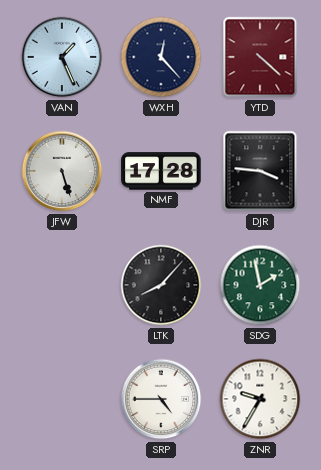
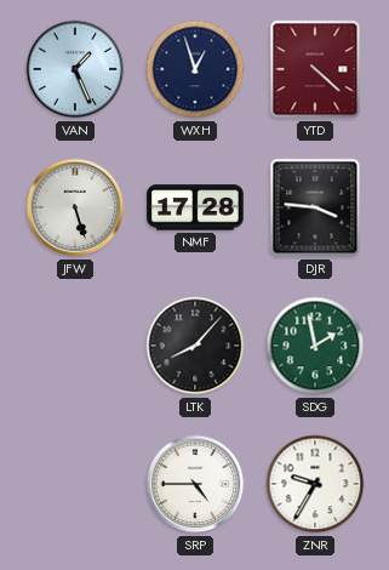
WXH: 12:23 -> 12:57
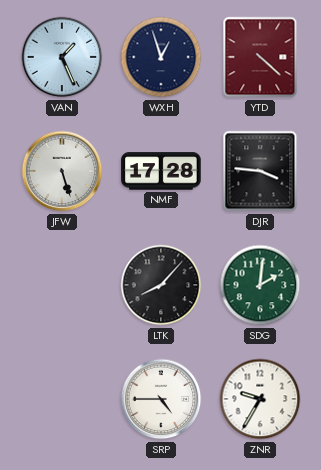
SDG: 1:58 -> 2:01
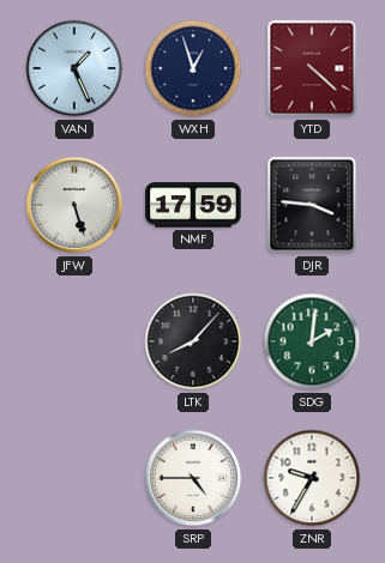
NMF: 17:28 -> 17:59
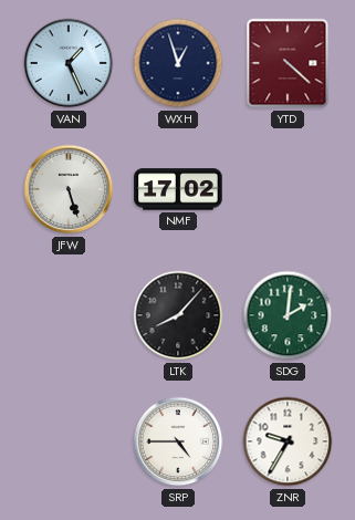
NMF: 17:59 -> 17:02
DJR: 3:46 -> none
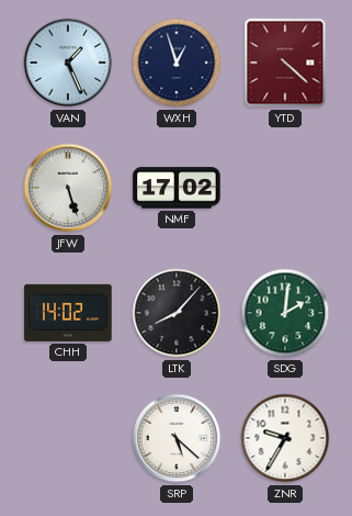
CHH: none -> 14:02
SRP: 4:45 -> 5:22
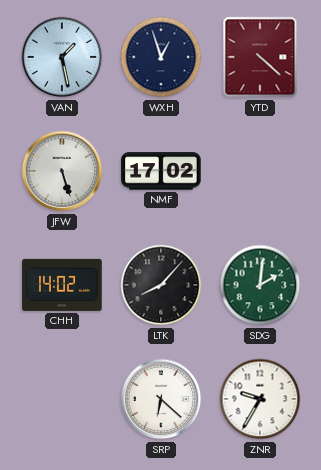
VAN: 1:26 -> 1:28
SRP: 5:22 -> 6:22
